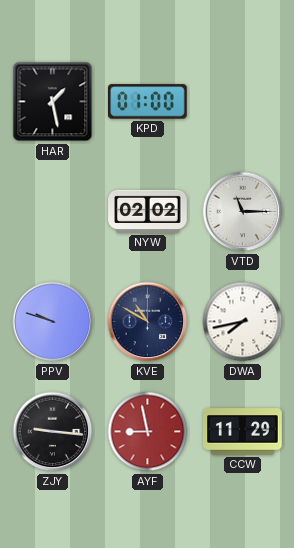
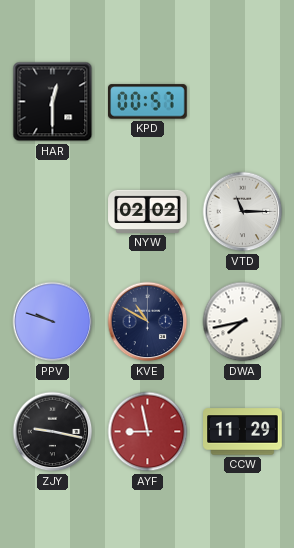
HAR: 1:28 -> 12:30
KPD: 01:00 -> 00:57
ZJY: 9:16 -> 9:17
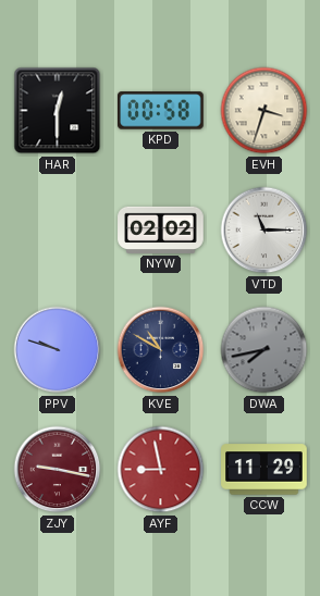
KPD: 00:57 -> 00:58
EVH: none -> 3:33
DWA dial: white -> grey
ZJY dial: black -> burgundy
